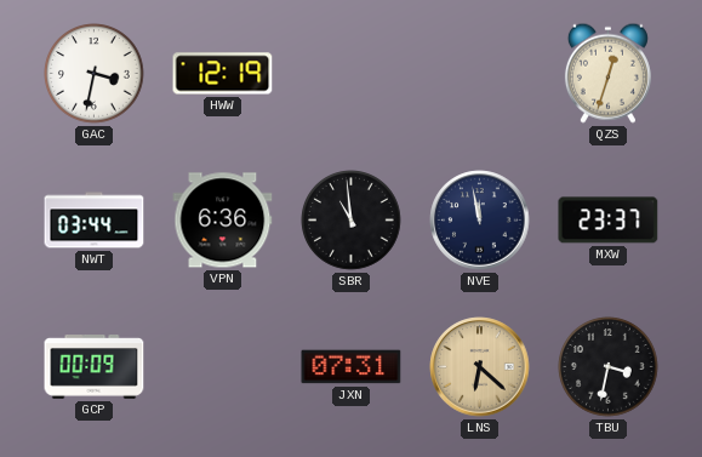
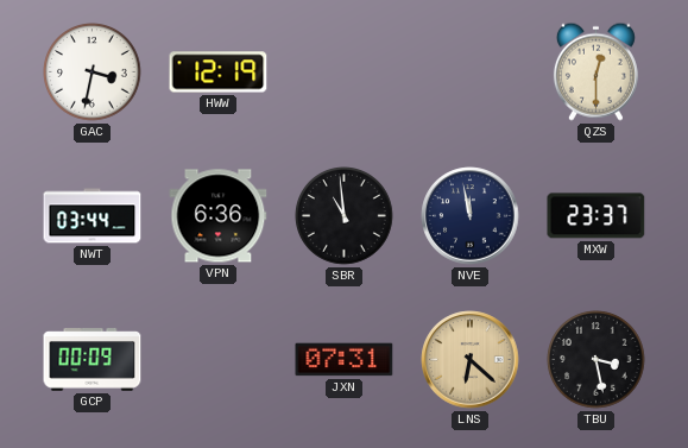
QZS: 12:33 -> 12:30
TBU: 3:32 -> 3:28
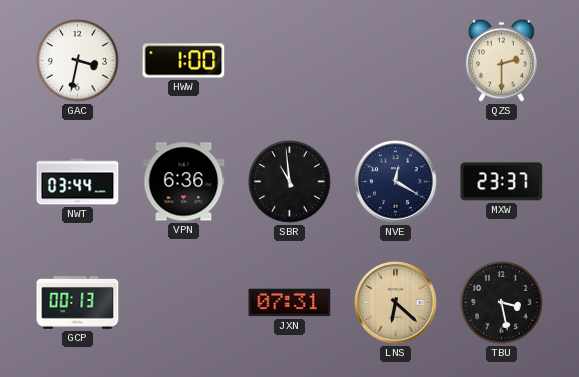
HWW: 12:19 -> 1:00
QZS: 12:30 -> 2:30
NVE: 11:58 -> 12:20
GCP: 00:09 -> 00:13
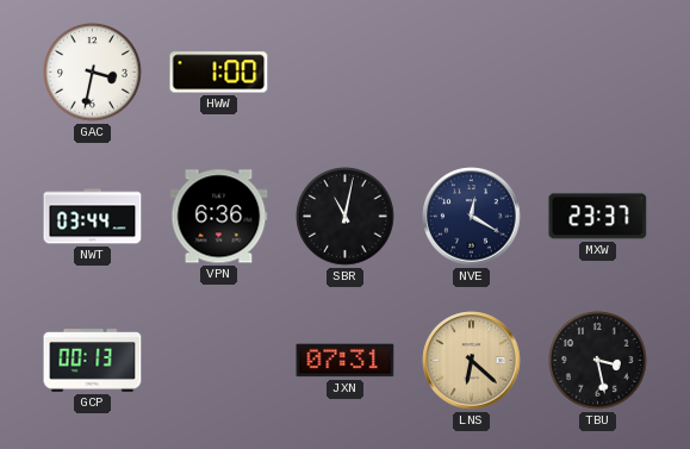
QZS: 2:30 -> none
SBR: 10:59 -> 11:02
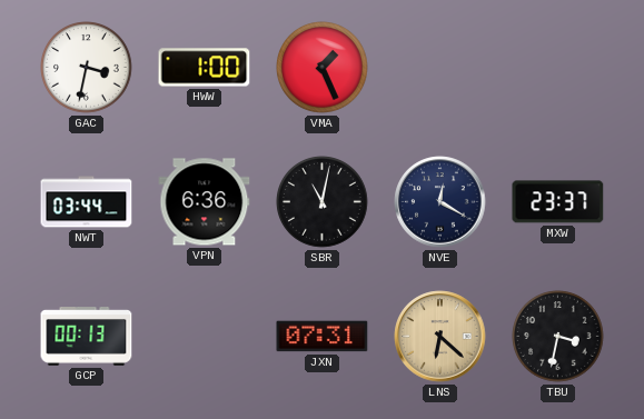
VMA: none -> 1:26
TBU: 3:28 -> 3:32
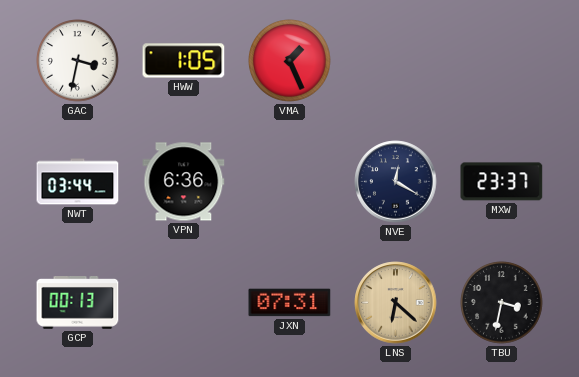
HWW: 1:00 -> 1:05
SBR: 11:02 -> none
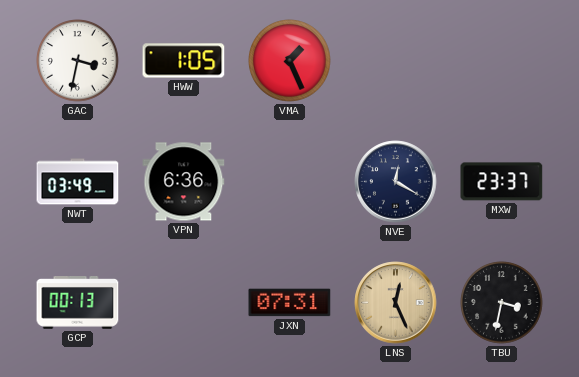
NWT: 03:44 -> 03:49
LNS: 6:22 -> 12:26
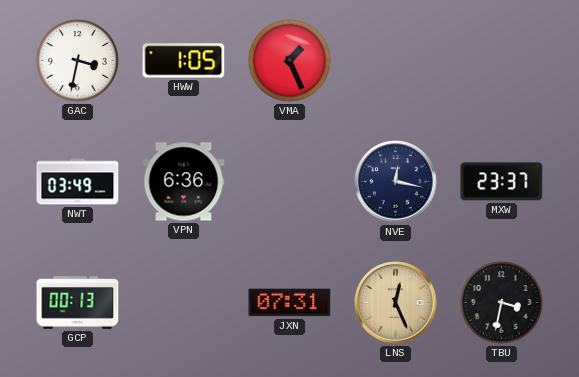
NVE: 12:20 -> 12:17
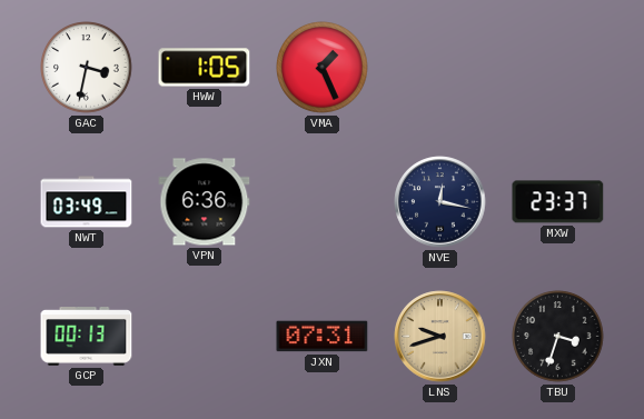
LNS: 12:26 -> 9:42
TBU: 3:32 -> 3:33
